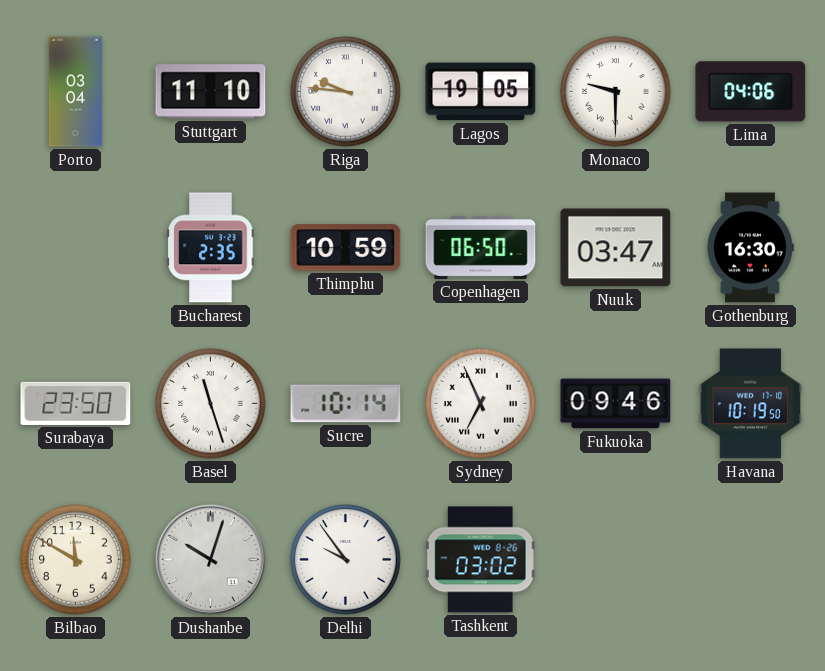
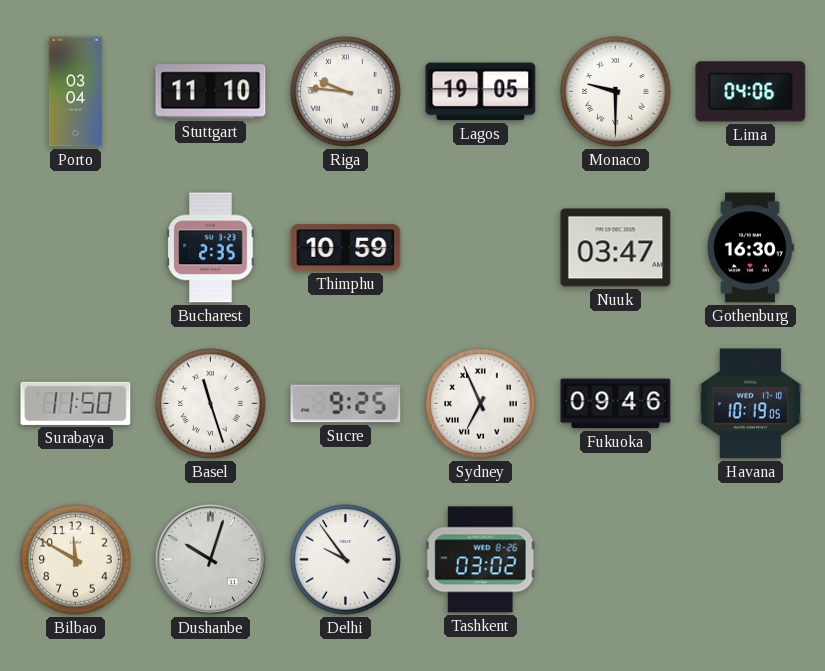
Copenhagen: 06:50 -> none
Surabaya: 23:50 -> 11:50
Sucre: 10:14 -> 9:25
Havana: 10:19:50 -> 10:19:05
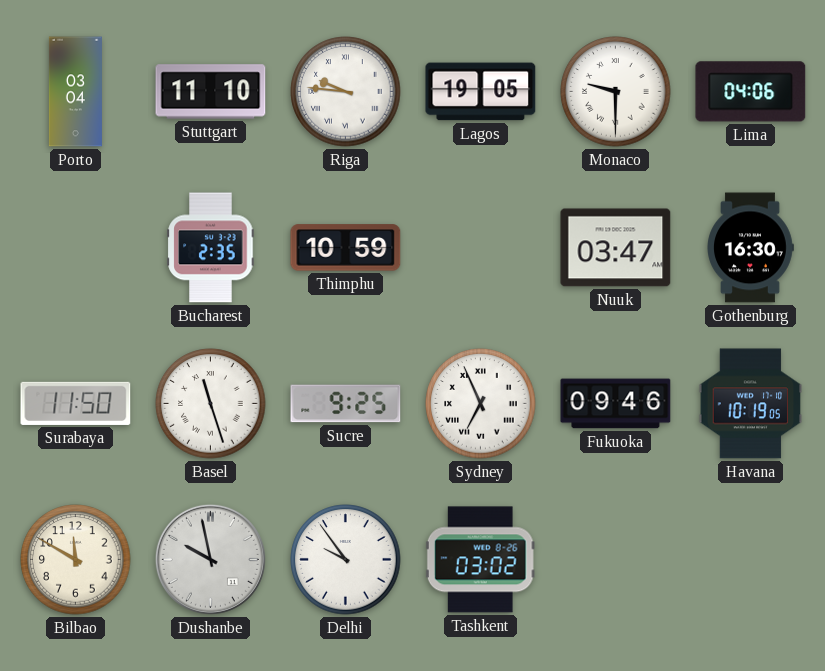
Dushanbe: 10:03 -> 9:58
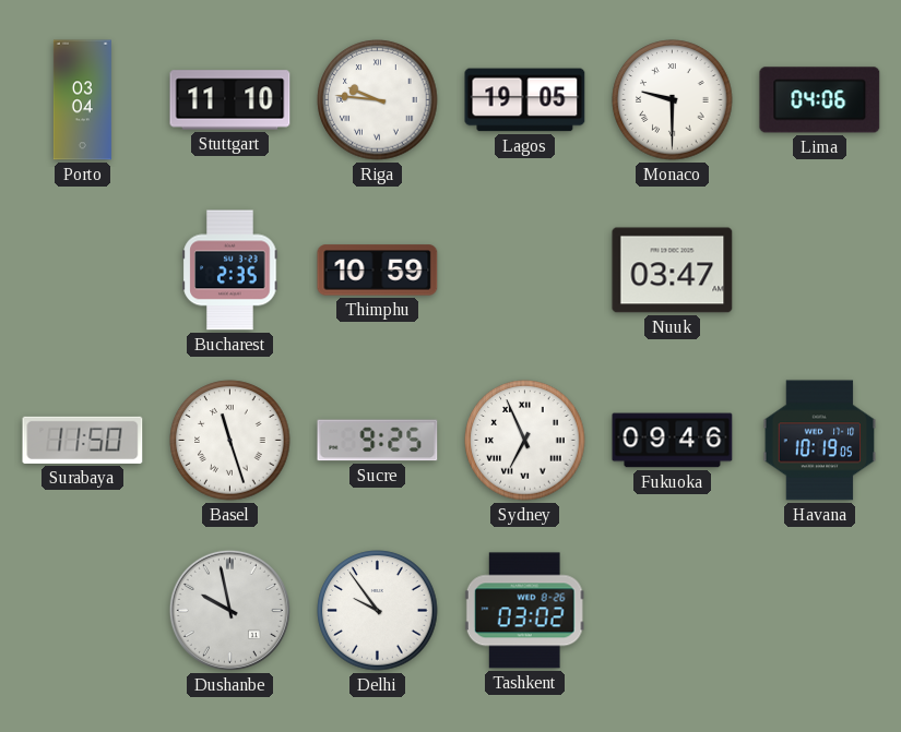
Gothenburg: 16:30 -> none
Bilbao: 11:50 -> none
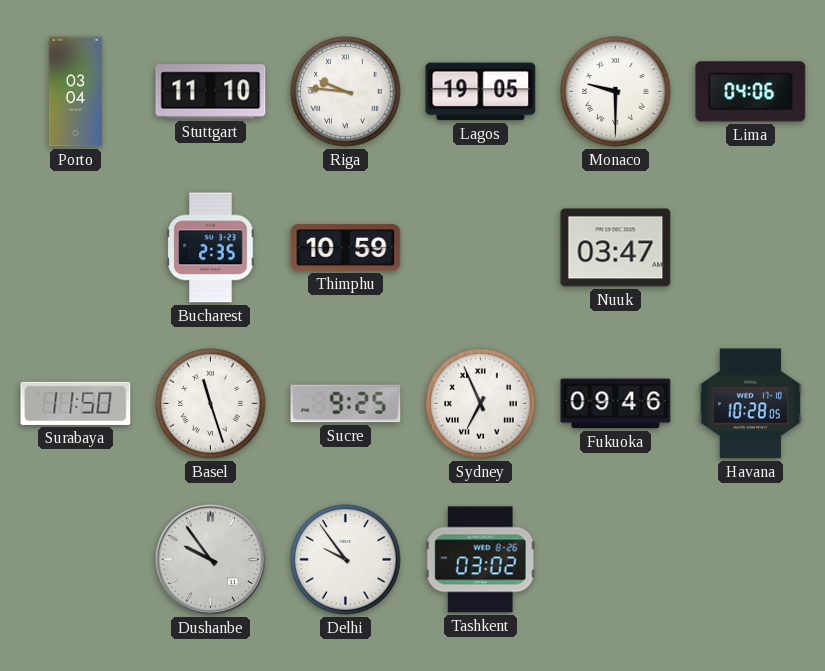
Havana: 10:19 -> 10:28
Dushanbe: 9:58 -> 9:54
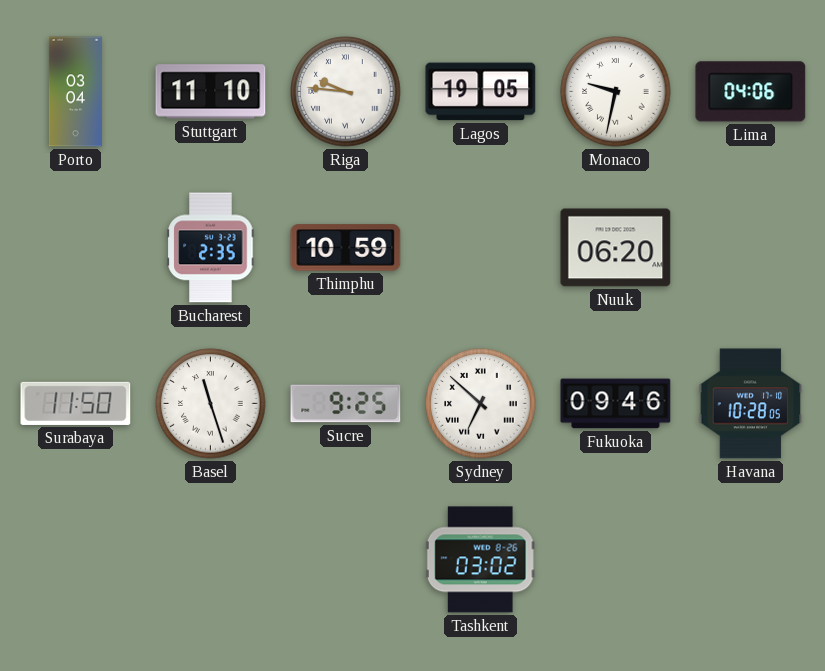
Monaco: 9:30 -> 9:32
Nuuk: 03:47 -> 06:20
Sydney: 6:56 -> 6:52
Dushanbe: 9:54 -> none
Delhi: 9:54 -> none
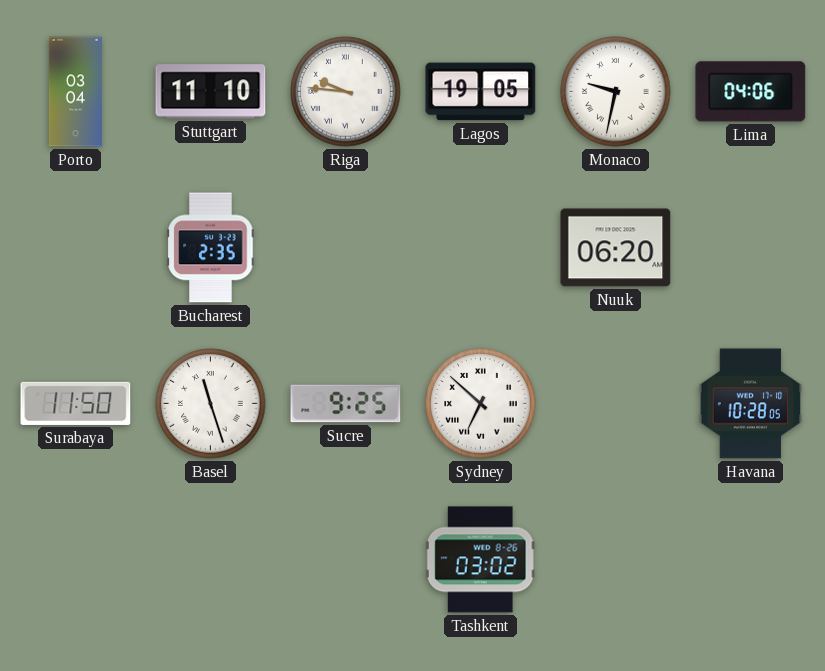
Thimphu: 10:59 -> none
Fukuoka: 09:46 -> none
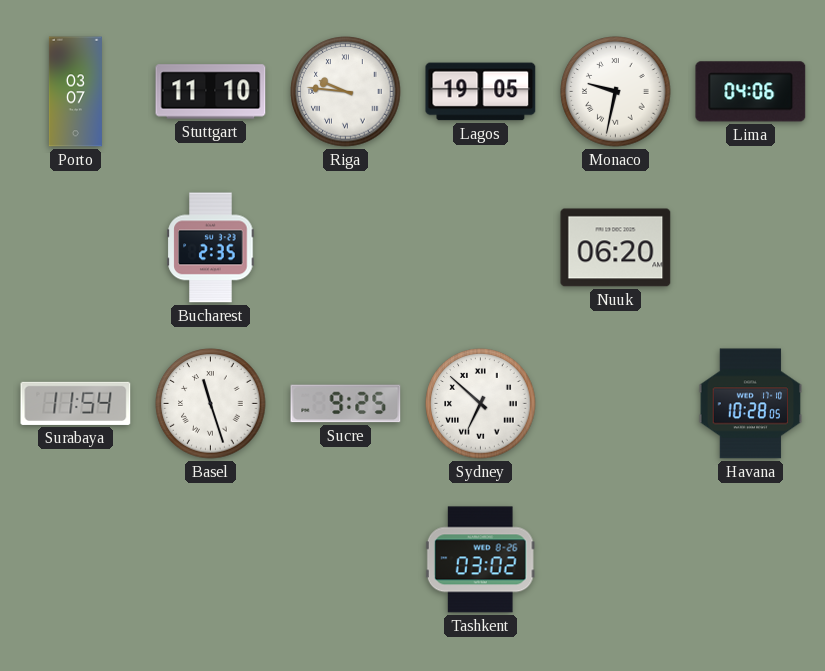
Porto: 03:04 -> 03:07
Surabaya: 11:50 -> 11:54
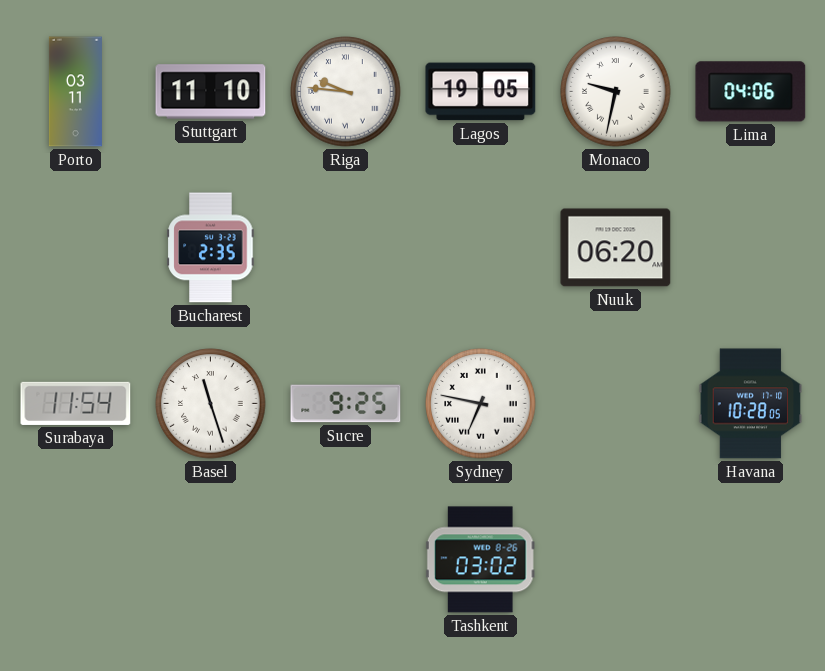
Porto: 03:07 -> 03:11
Sydney: 6:52 -> 6:47
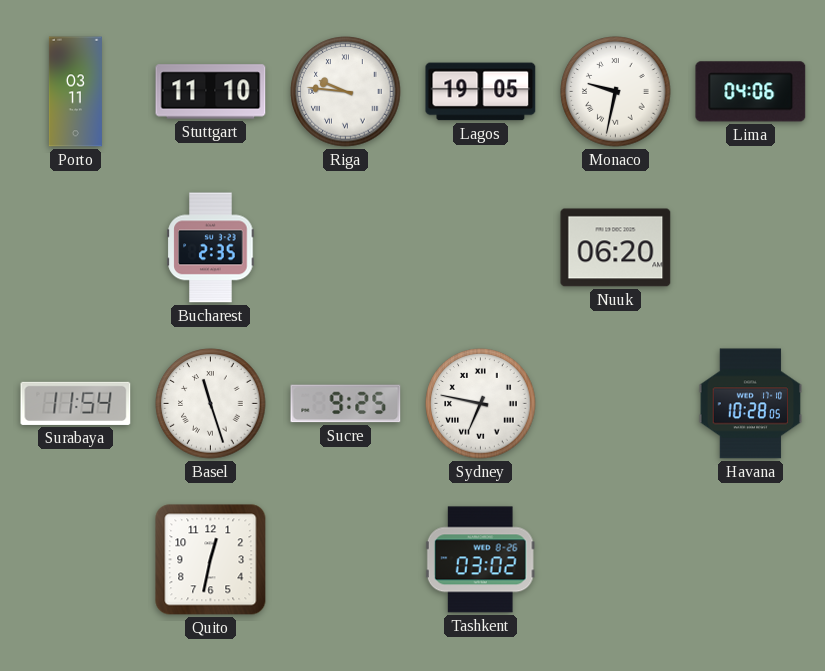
Quito: none -> 12:32
